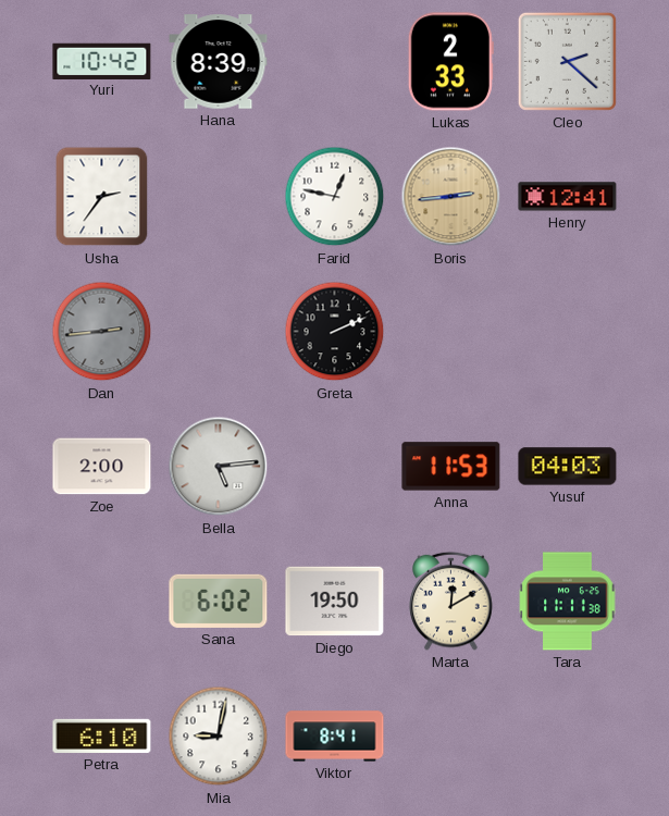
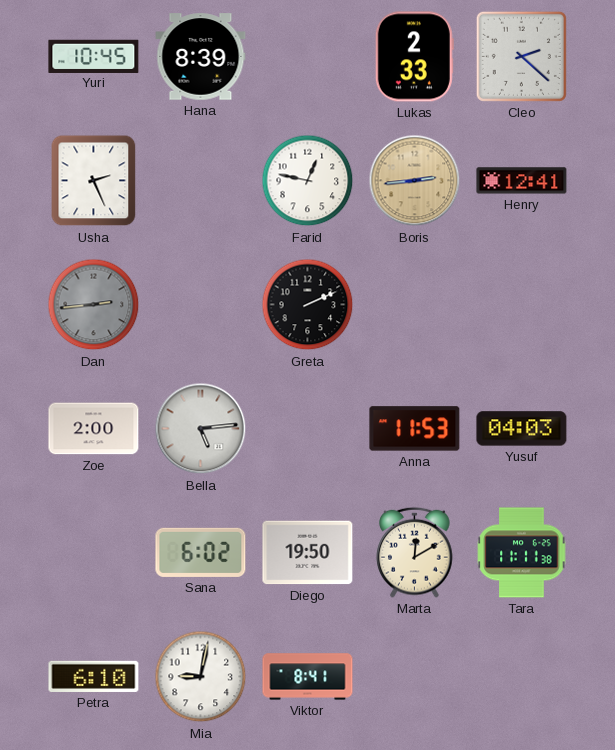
Yuri: 10:42 -> 10:45
Usha: 2:36 -> 2:26
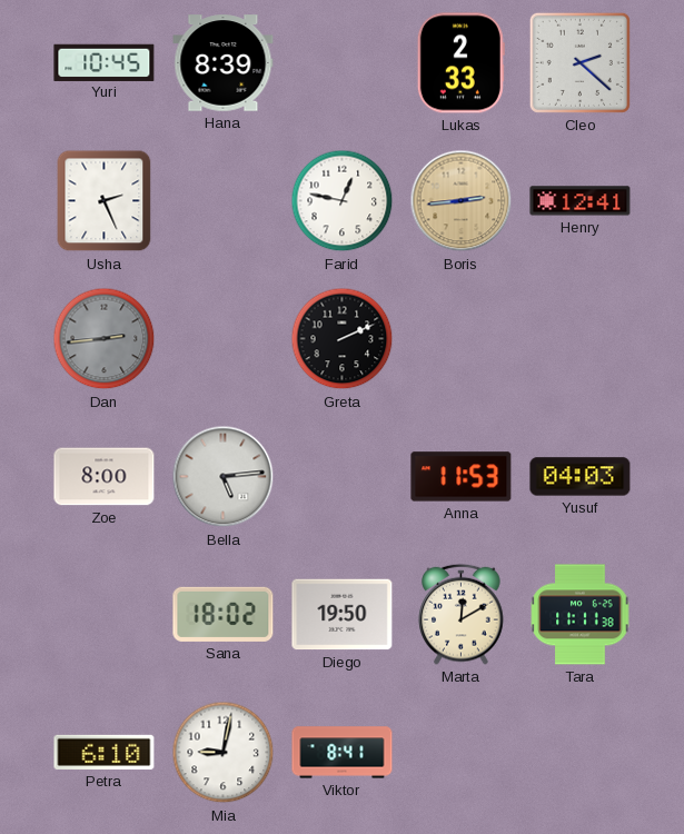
Zoe: 2:00 -> 8:00
Sana: 6:02 -> 18:02
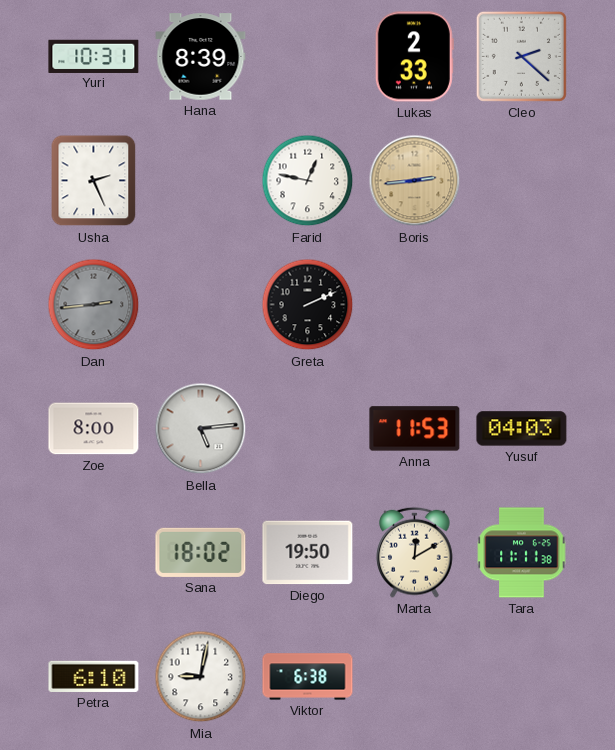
Yuri: 10:45 -> 10:31
Henry: 12:41 -> none
Viktor: 8:41 -> 6:38
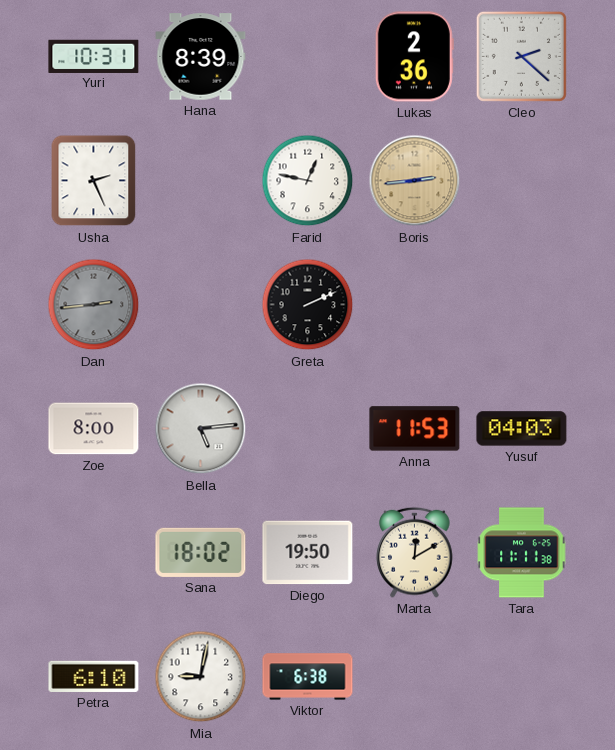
Lukas: 2:33 -> 2:36
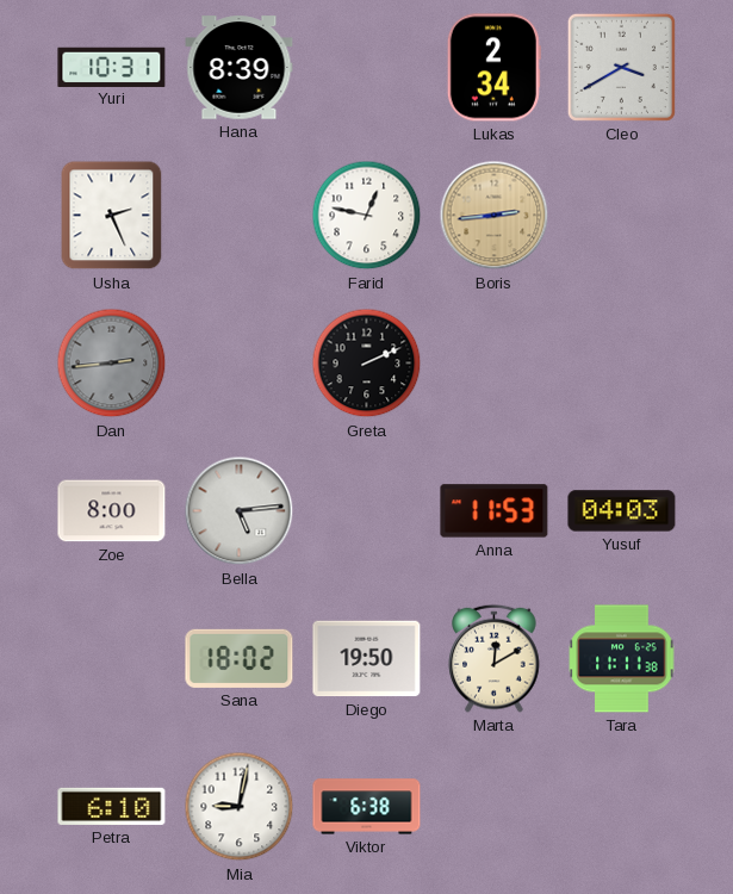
Lukas: 2:36 -> 2:34
Cleo: 2:22 -> 3:40
